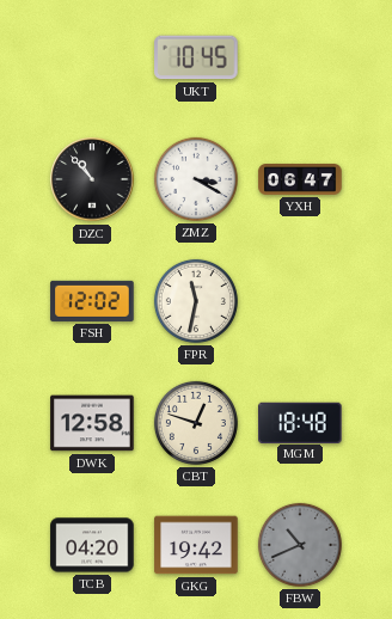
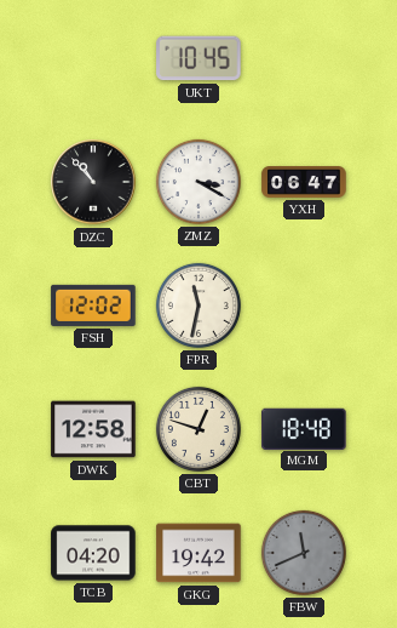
FBW: 10:41 -> 11:41
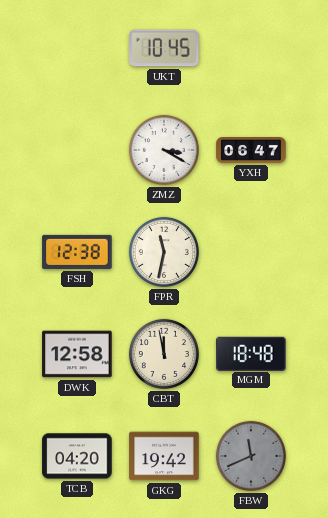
DZC: 10:53 -> none
FSH: 12:02 -> 12:38
CBT: 12:48 -> 11:58
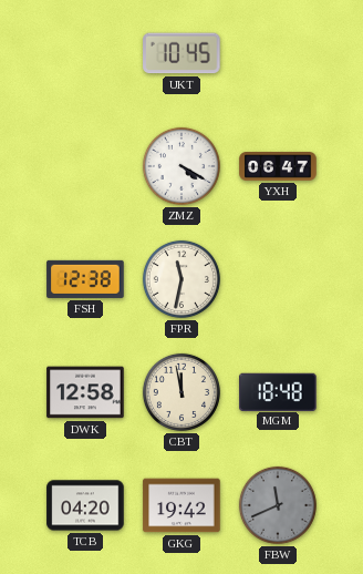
ZMZ: 3:20 -> 4:20
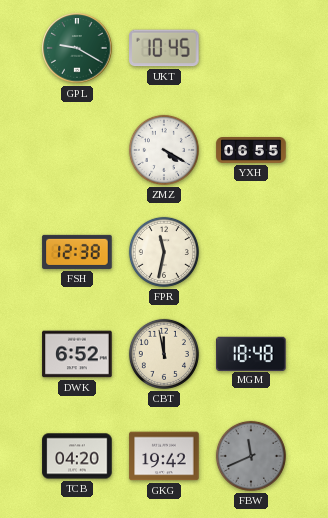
GPL: none -> 9:20
YXH: 06:47 -> 06:55
DWK: 12:58 -> 6:52
